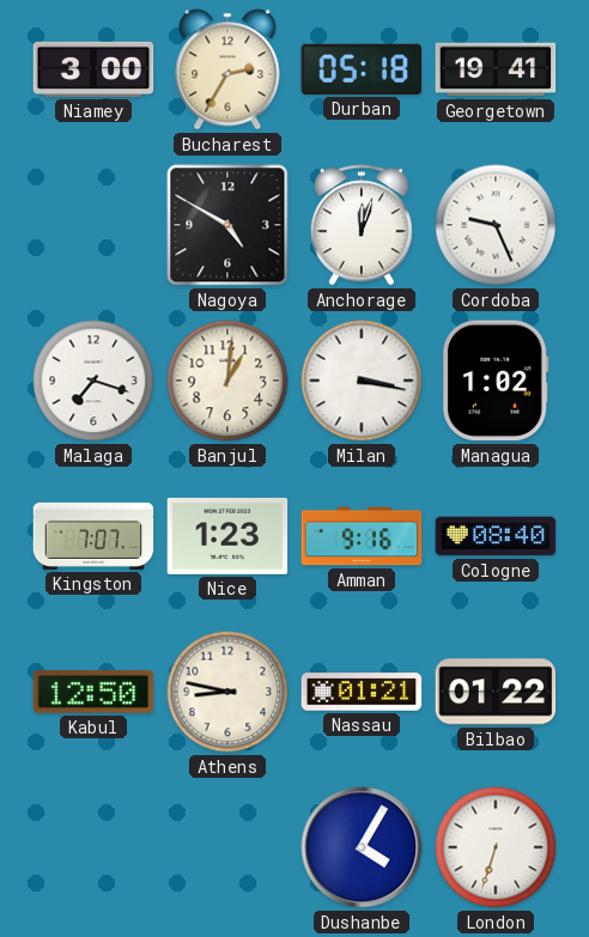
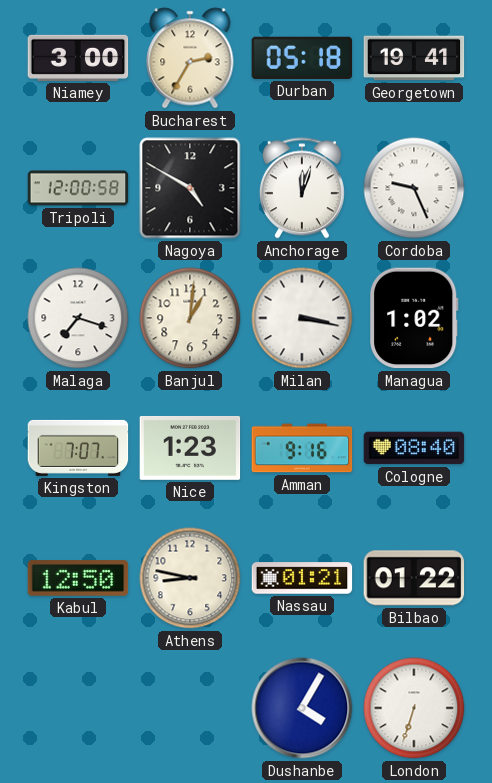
Tripoli: none -> 12:00
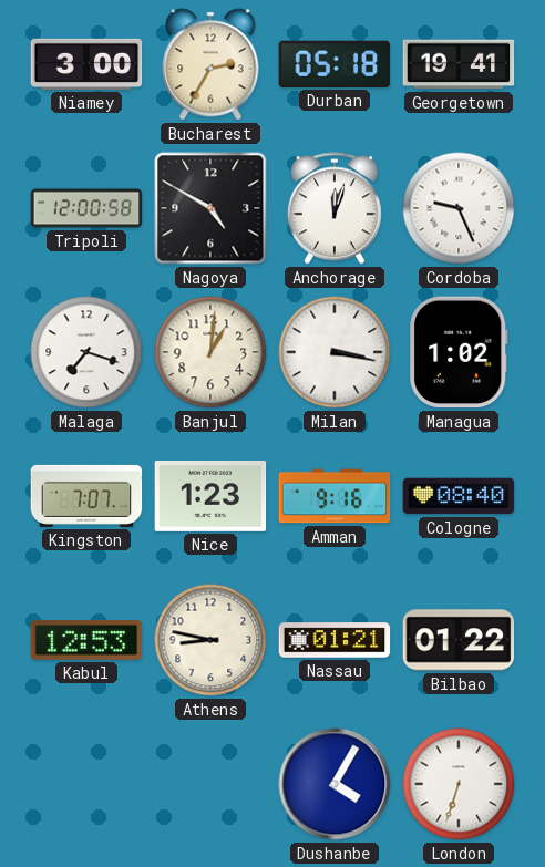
Kabul: 12:50 -> 12:53
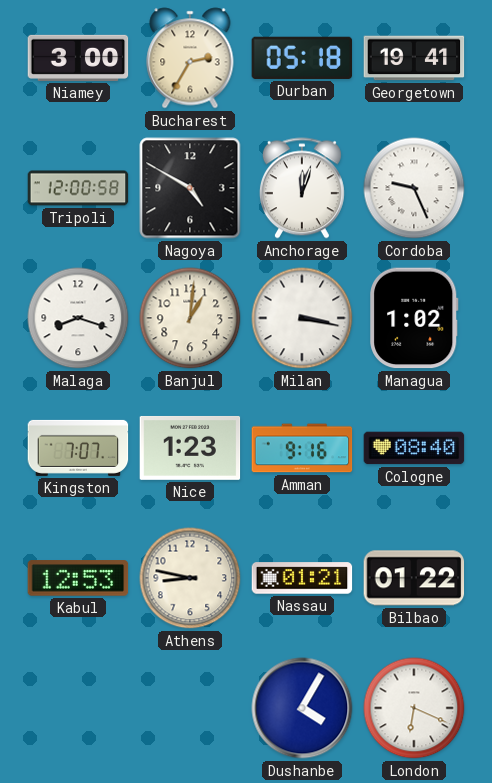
Malaga: 7:18 -> 8:18
London: 6:33 -> 6:19
